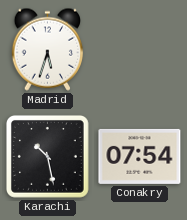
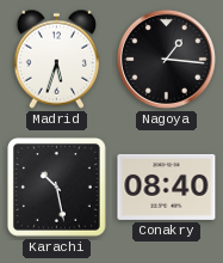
Nagoya: none -> 1:16
Conakry: 07:54 -> 08:40
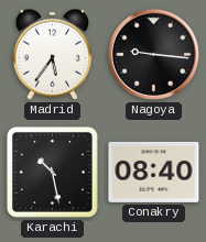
Madrid: 5:33 -> 5:36
Nagoya: 1:16 -> 9:16
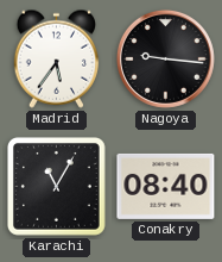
Karachi: 10:28 -> 11:05
